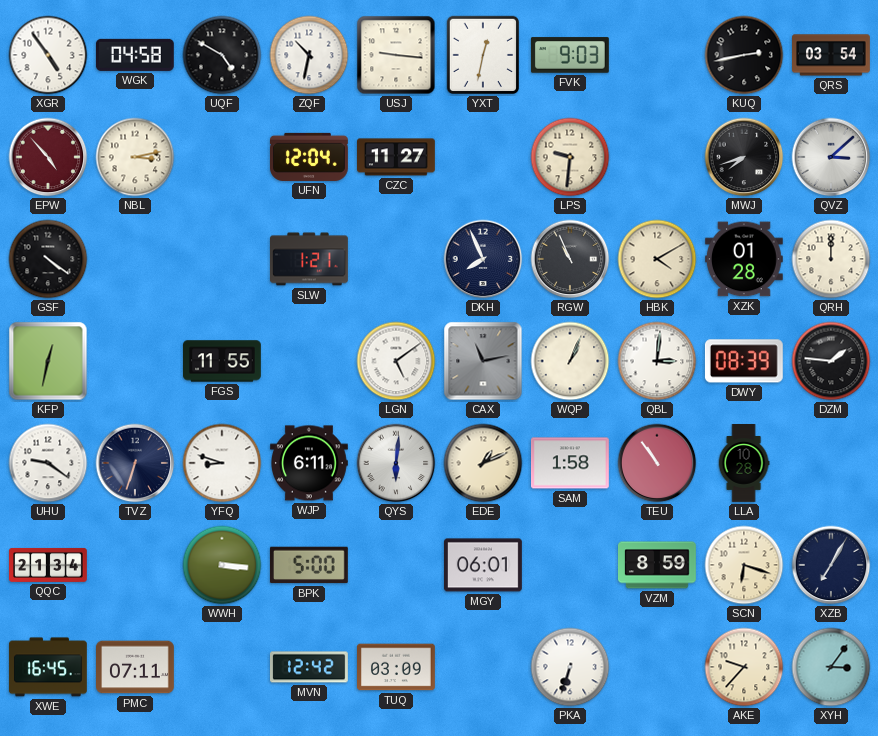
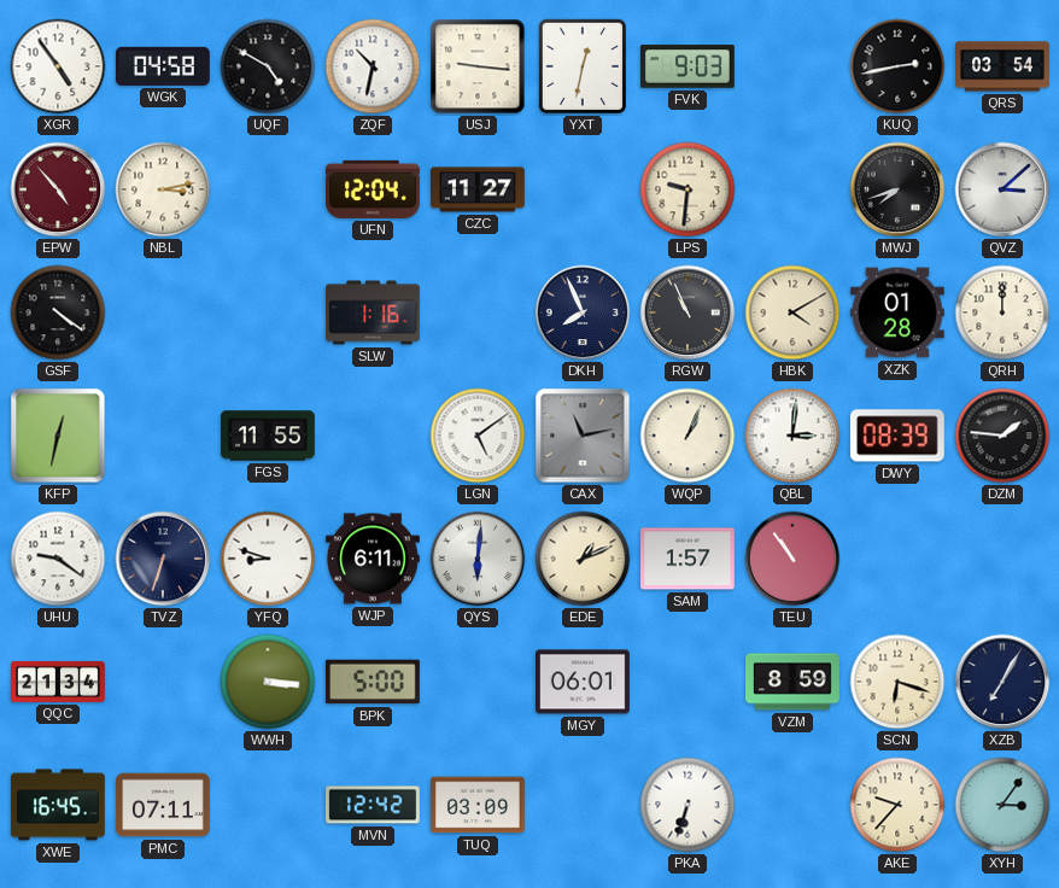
SLW: 1:21 -> 1:16
SAM: 1:58 -> 1:57
LLA: 10:28 -> none
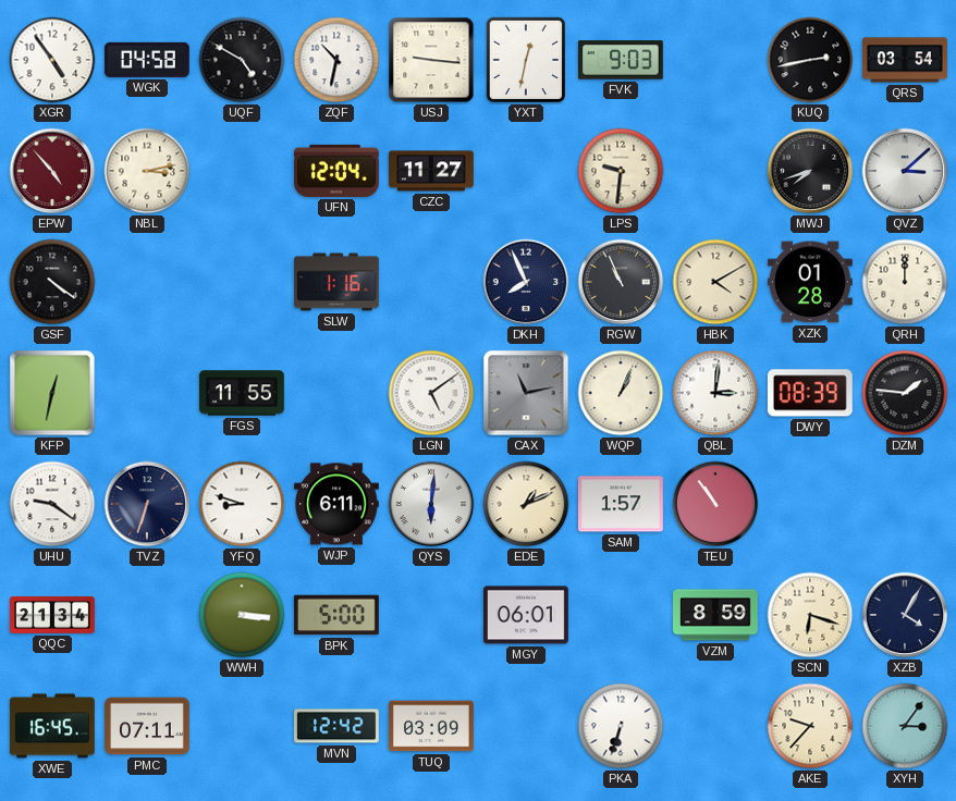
XZB: 7:05 -> 4:05
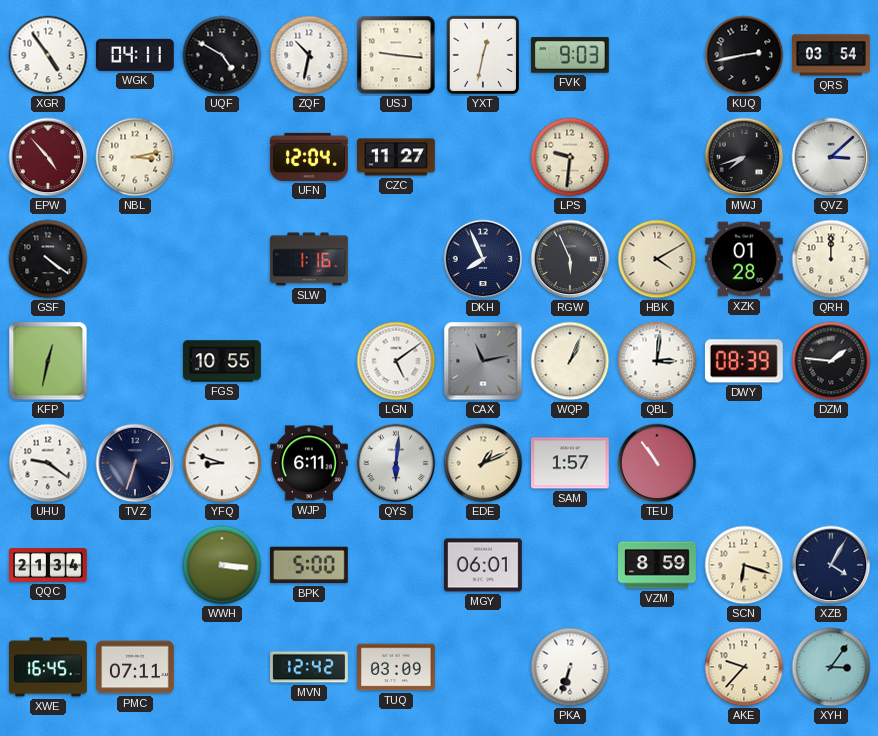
WGK: 04:58 -> 04:11
RGW: 10:56 -> 5:56
FGS: 11:55 -> 10:55
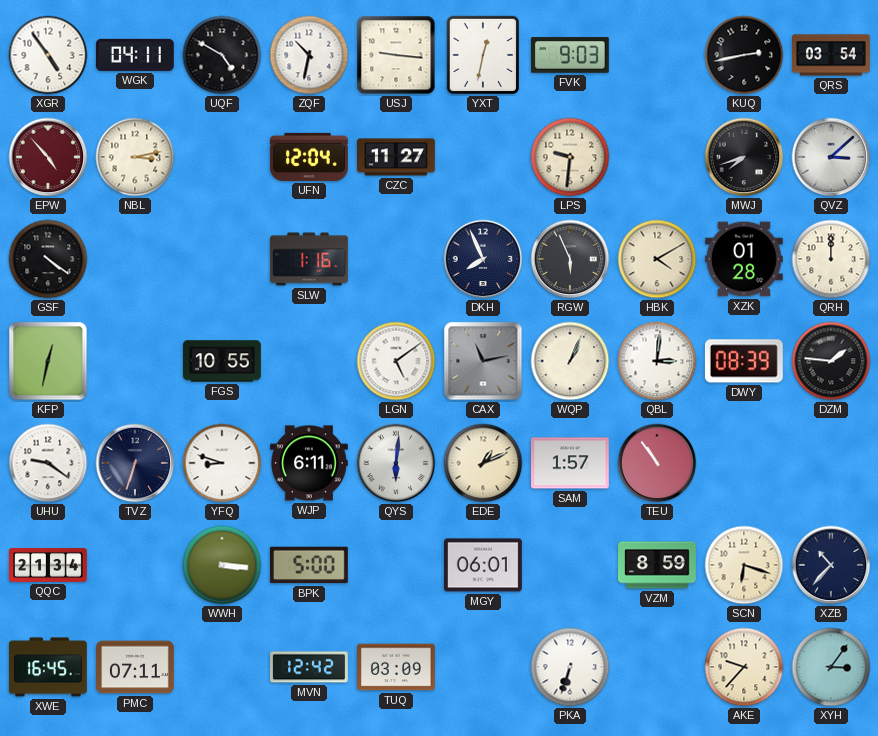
XZB: 4:05 -> 10:37
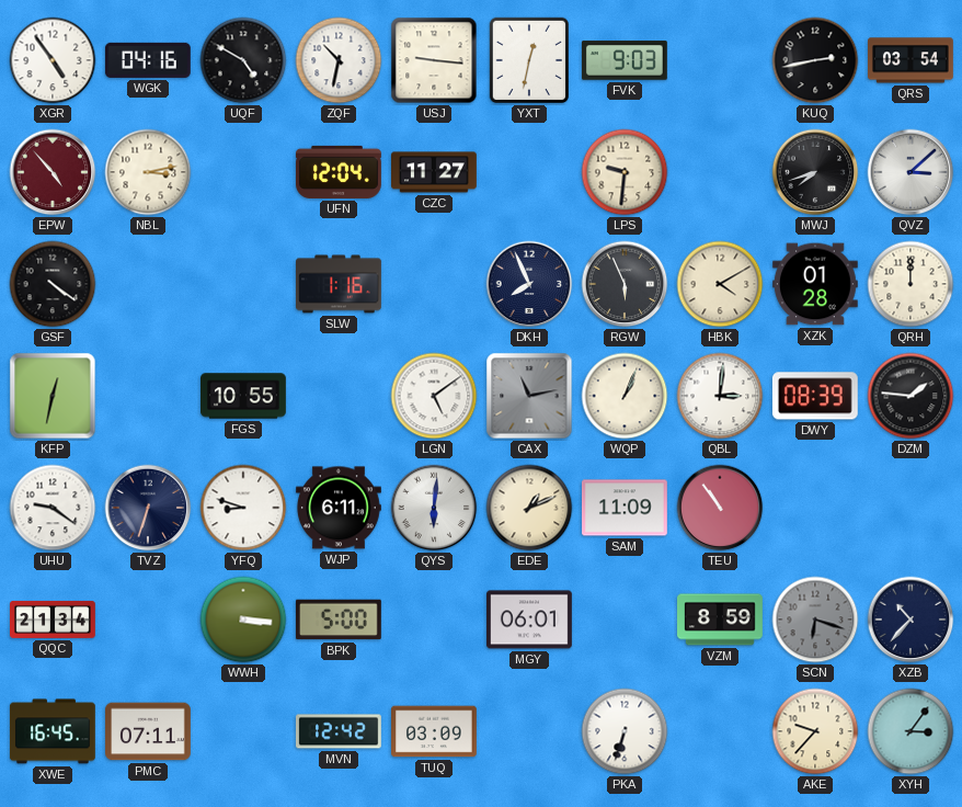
WGK: 04:11 -> 04:16
SAM: 1:57 -> 11:09
SCN dial: cream -> grey
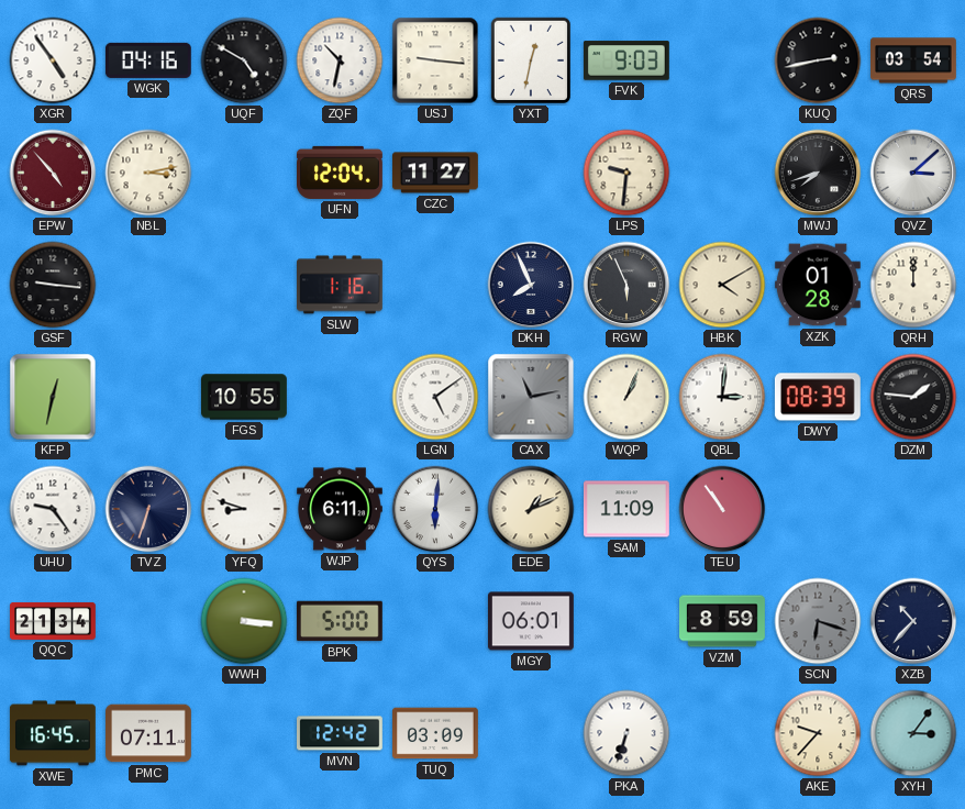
GSF: 4:21 -> 9:16
UHU: 9:21 -> 9:24
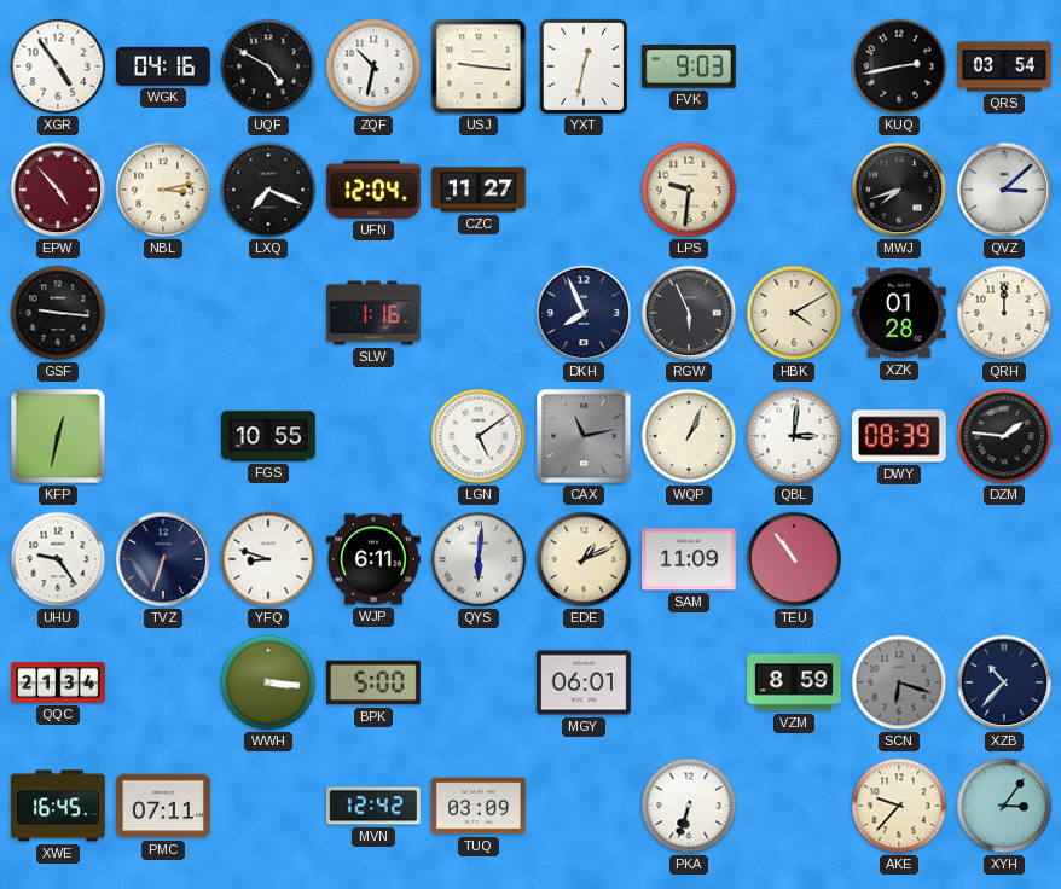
LXQ: none -> 7:19
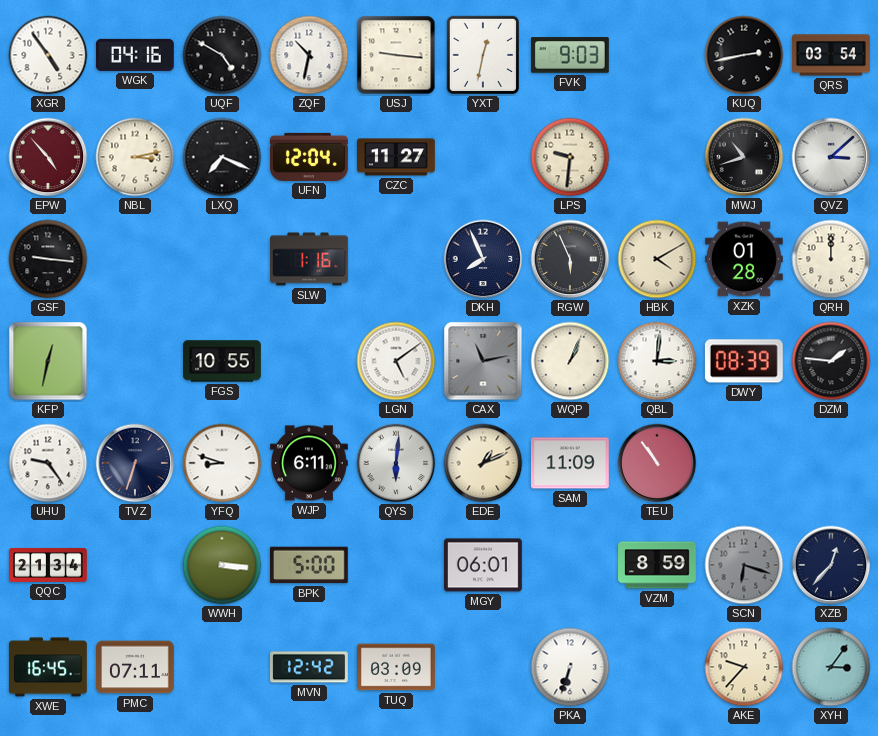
MWJ: 7:42 -> 10:42
XZB: 10:37 -> 12:37
